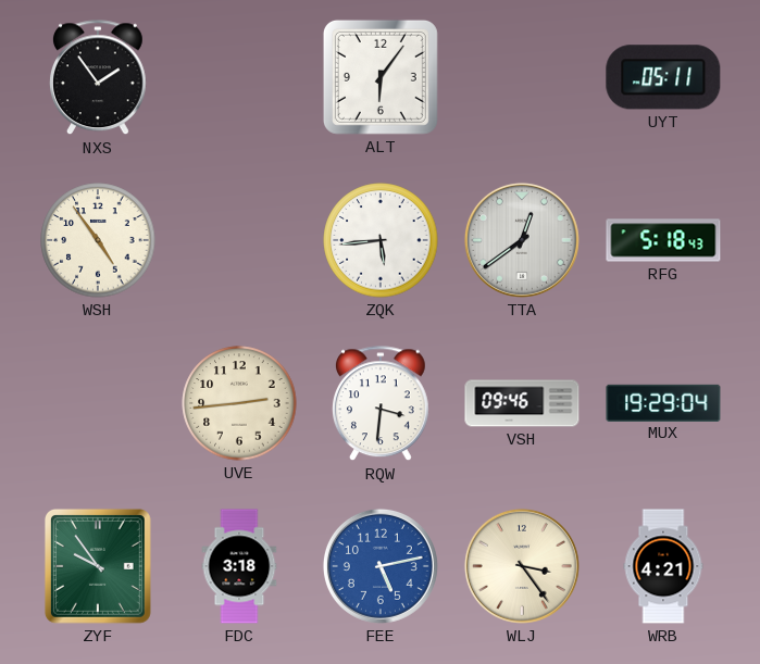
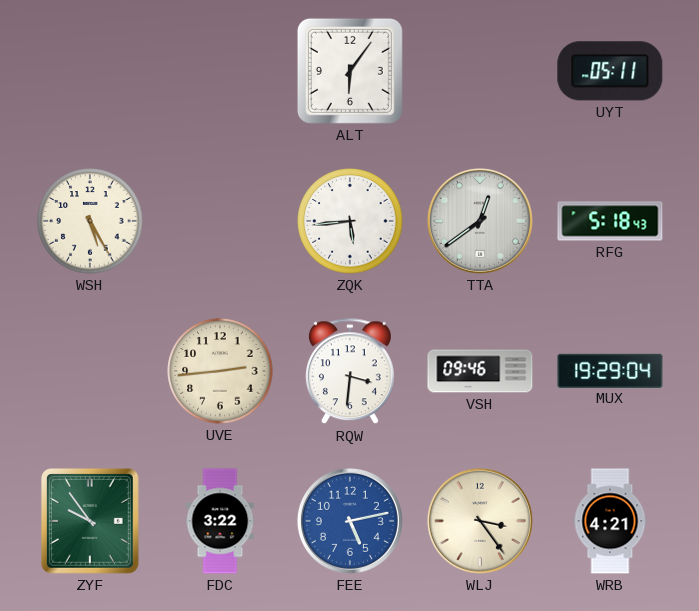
NXS: 1:54 -> none
WSH: 4:54 -> 5:25
FDC: 3:18 -> 3:22
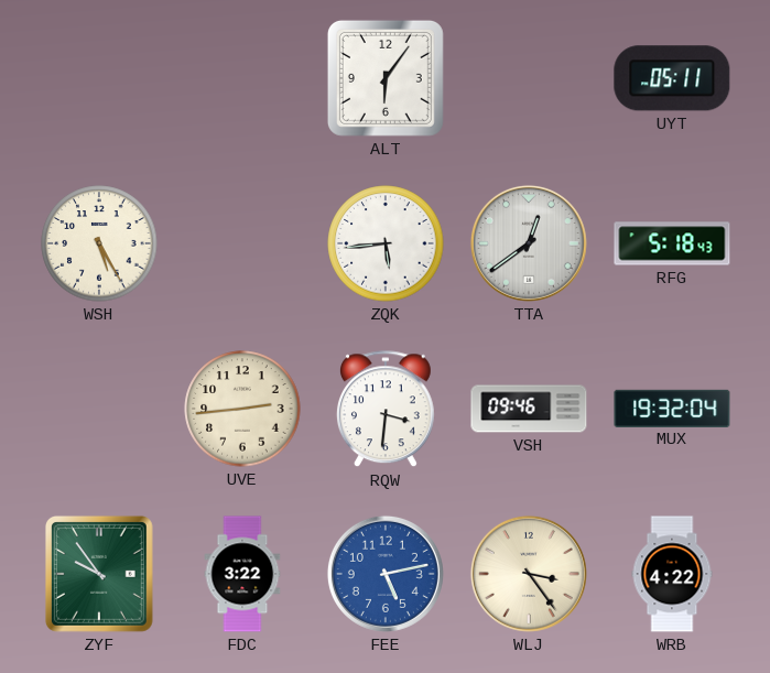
MUX: 19:29 -> 19:32
WRB: 4:21 -> 4:22
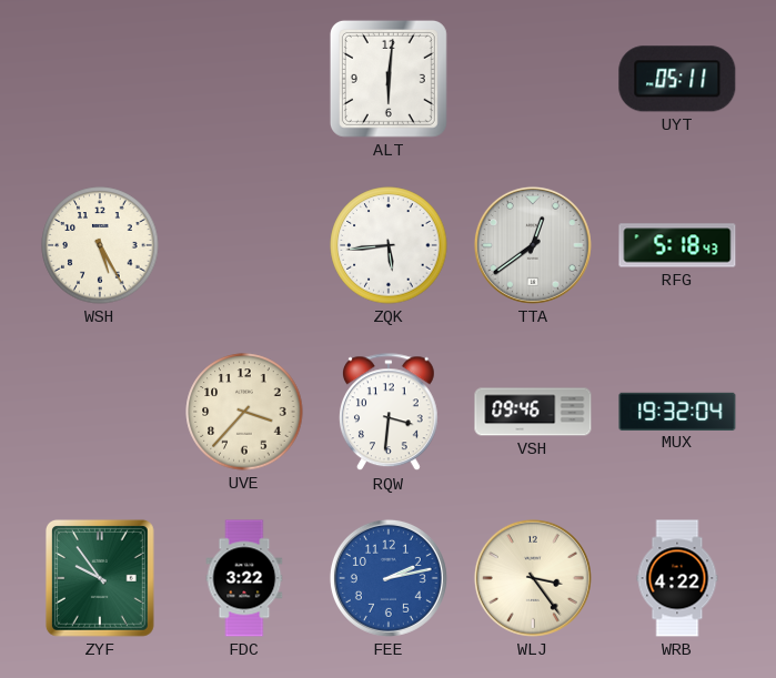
ALT: 6:06 -> 6:01
UVE: 2:44 -> 3:37
FEE: 5:13 -> 2:13
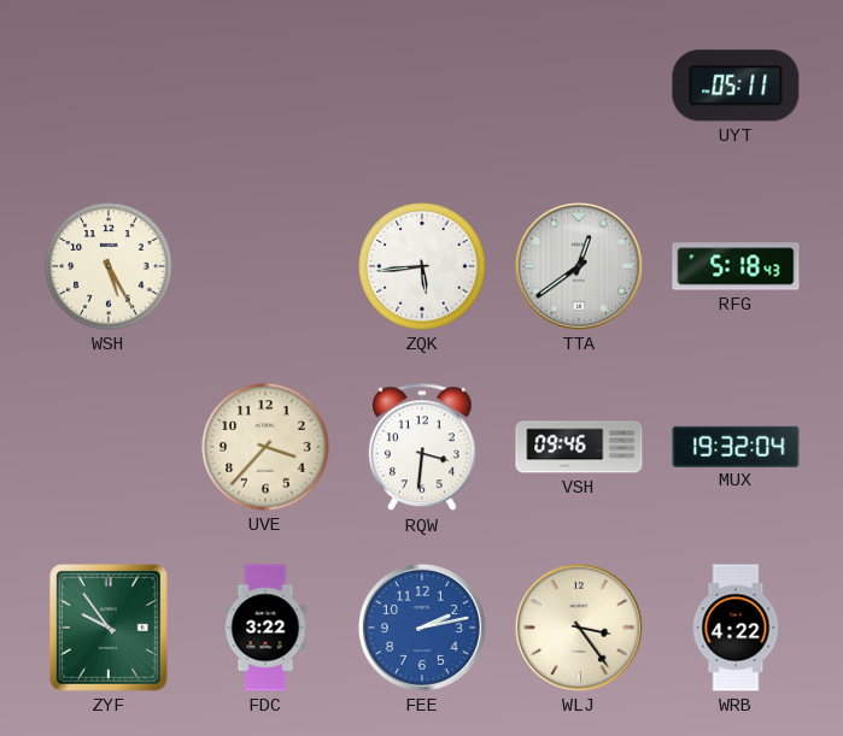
ALT: 6:01 -> none
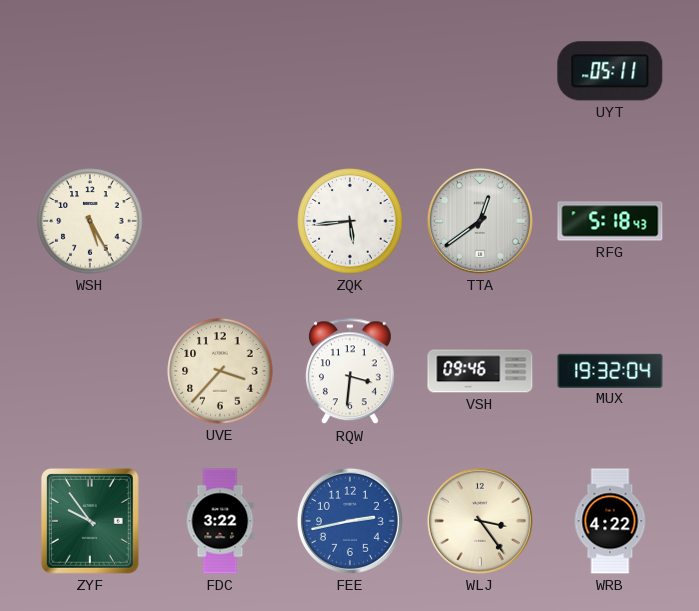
FEE: 2:13 -> 2:43
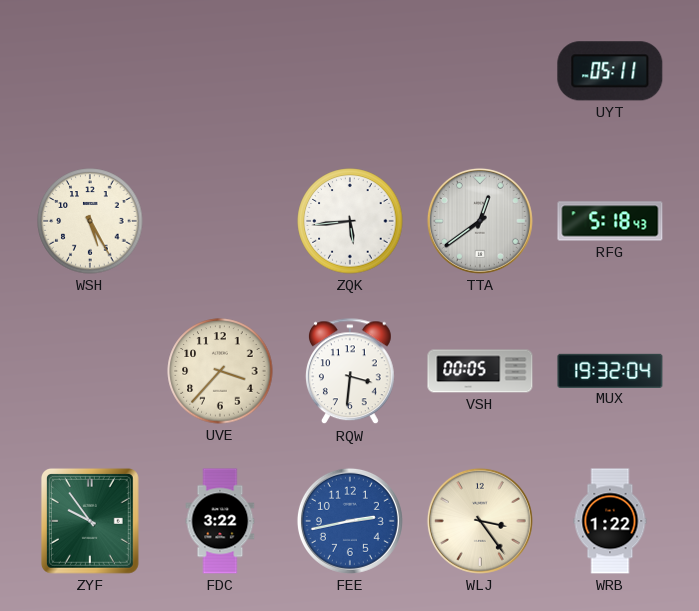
VSH: 09:46 -> 00:05
WRB: 4:22 -> 1:22
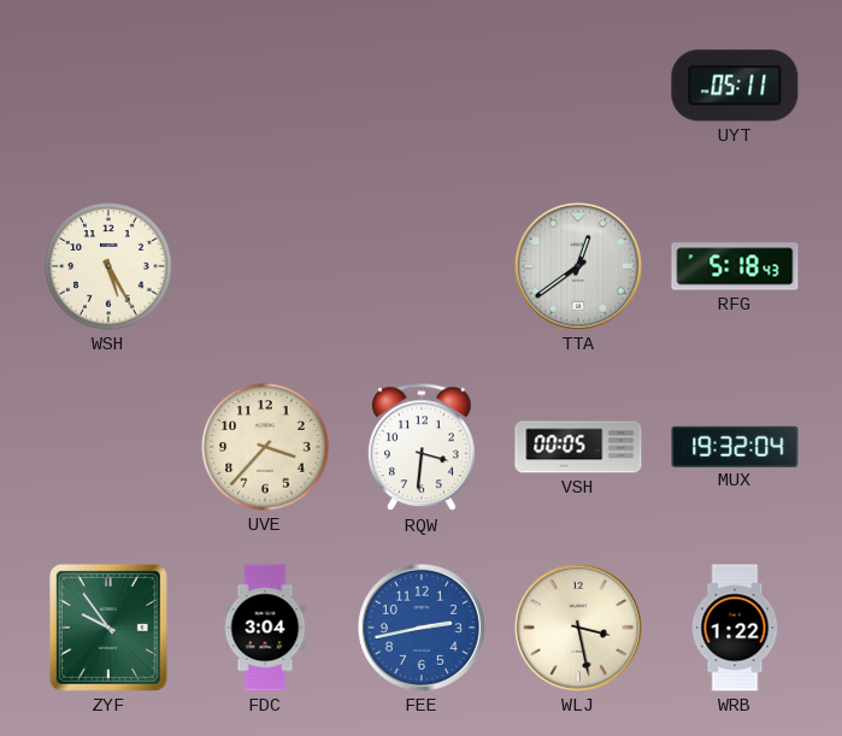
ZQK: 5:44 -> none
FDC: 3:22 -> 3:04
WLJ: 3:24 -> 3:28
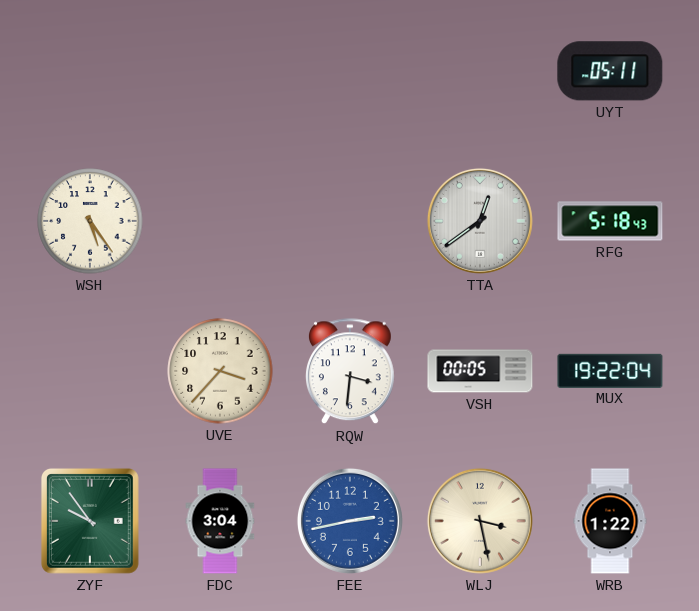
WSH: 5:25 -> 5:24
MUX: 19:32 -> 19:22
